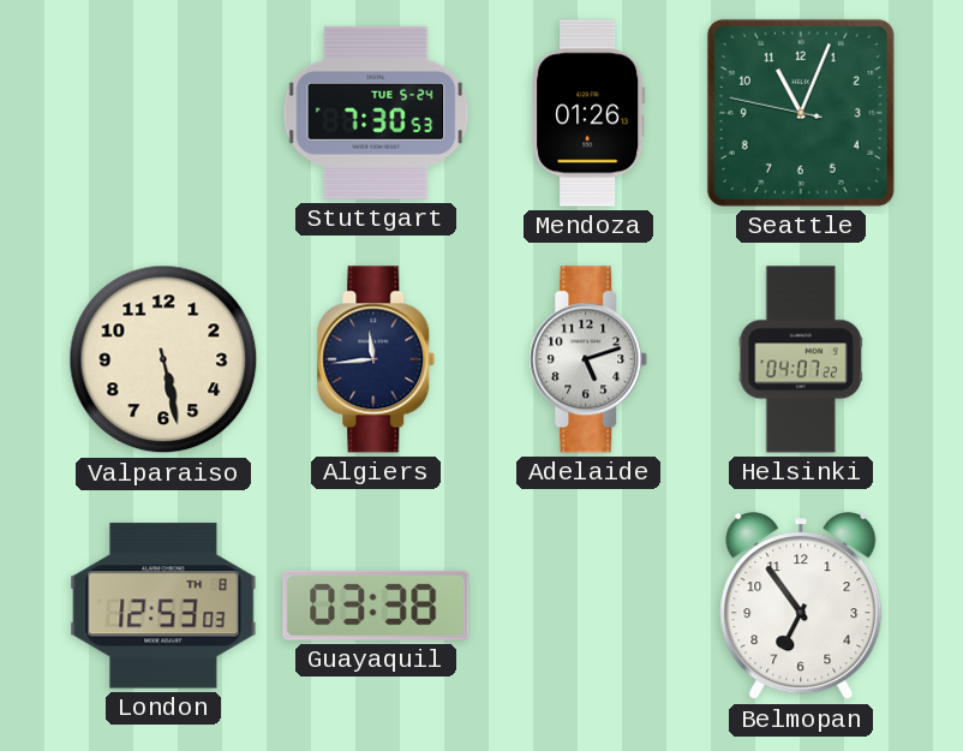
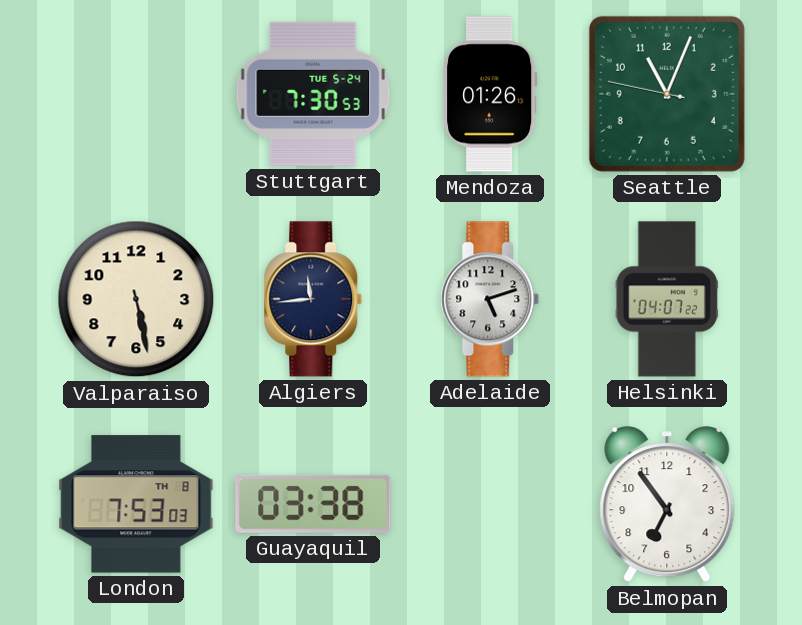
London: 12:53 -> 7:53
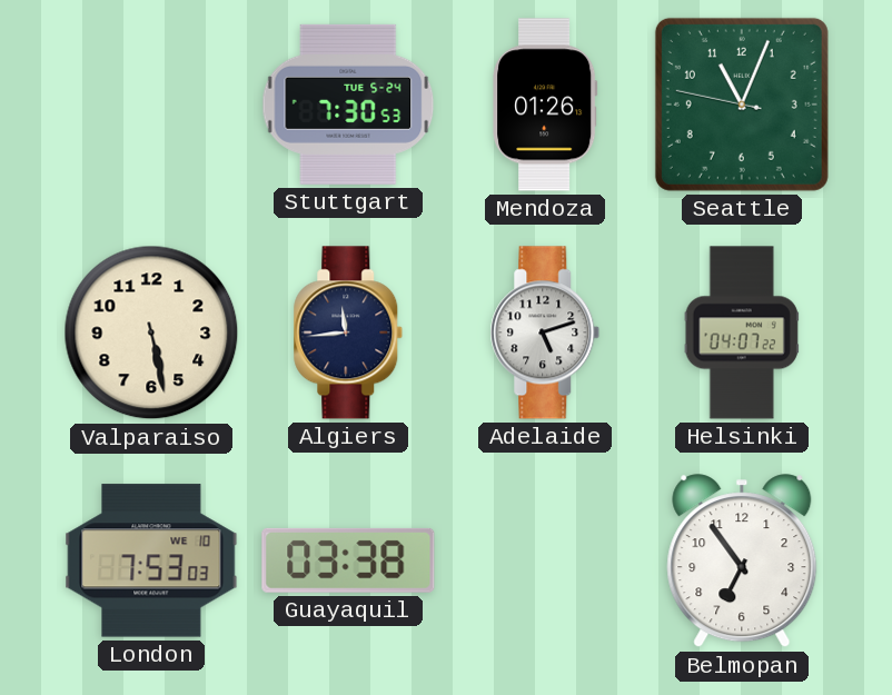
London date: TH 8 -> WE 10
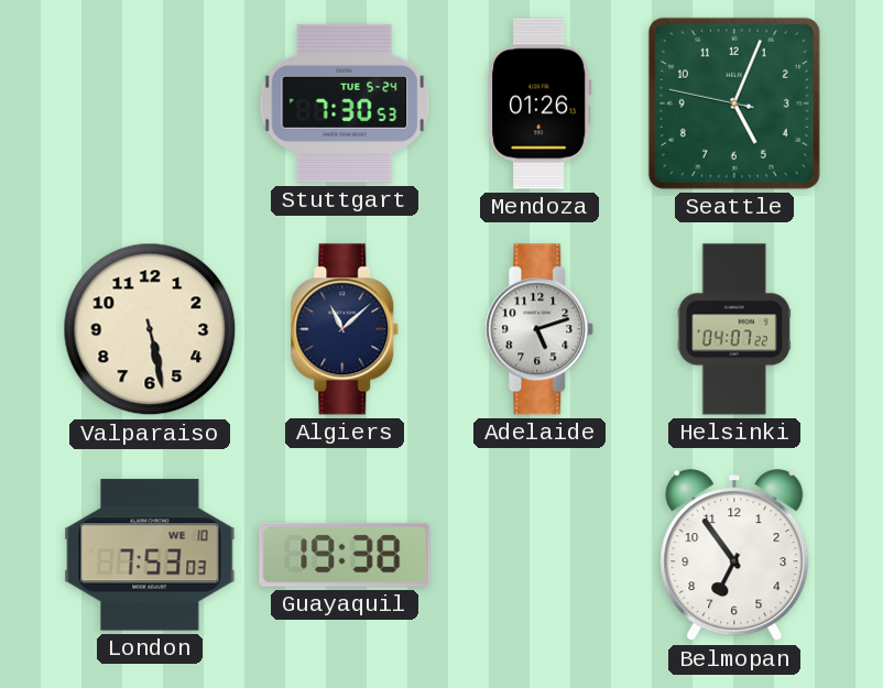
Seattle: 11:03 -> 5:03
Algiers: 11:44 -> 11:08
Guayaquil: 03:38 -> 19:38
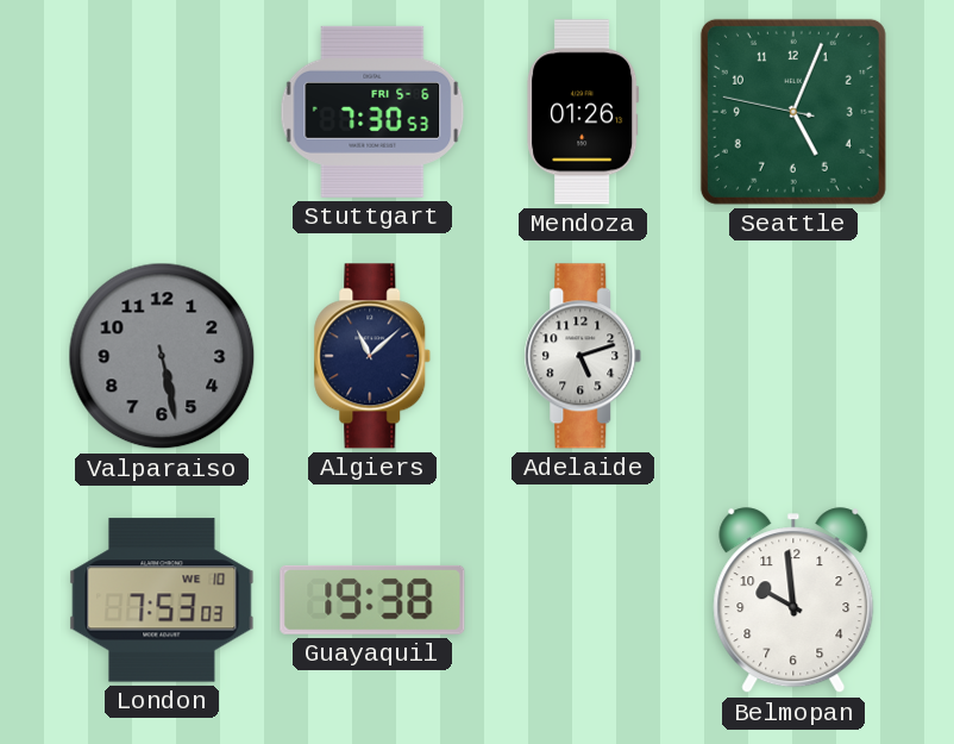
Stuttgart date: TUE 5-24 -> FRI 5-6
Valparaiso dial: cream -> grey
Helsinki: 04:07 -> none
Belmopan: 6:54 -> 9:59
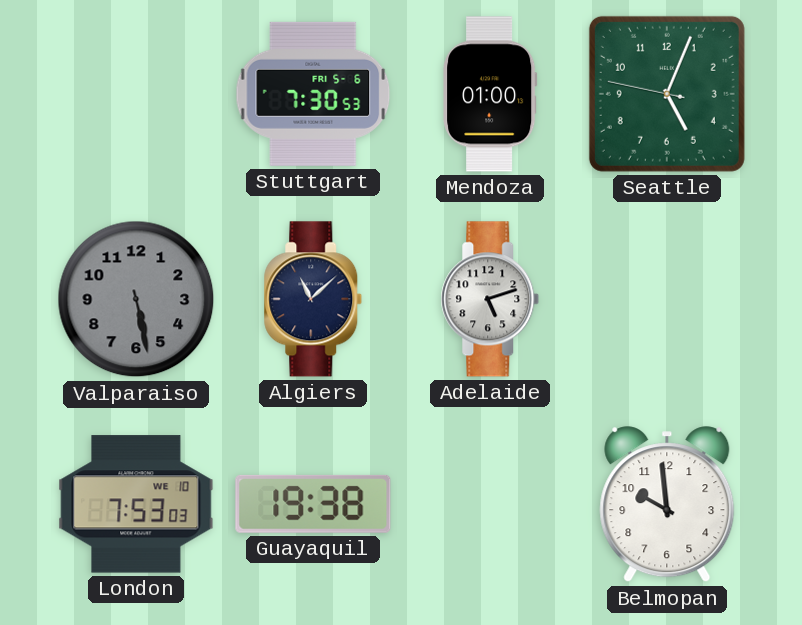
Mendoza: 01:26 -> 01:00
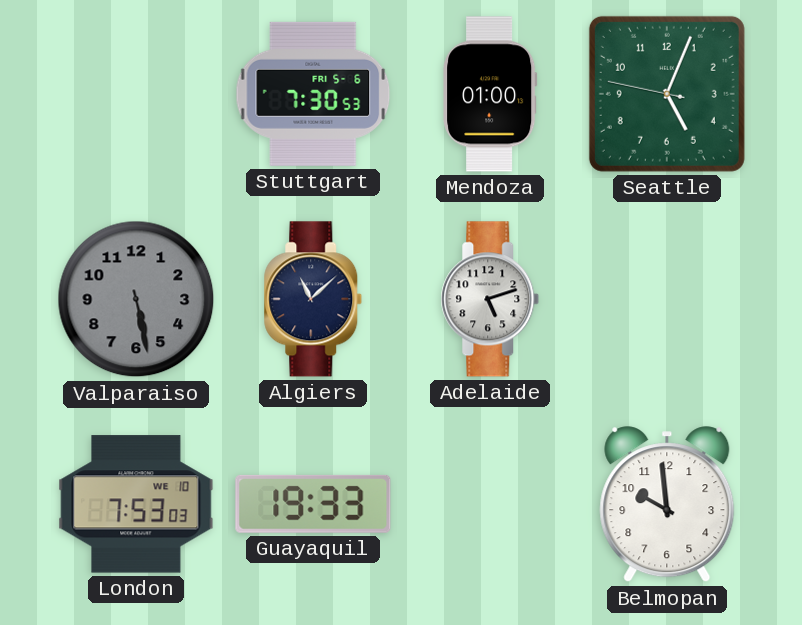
Guayaquil: 19:38 -> 19:33
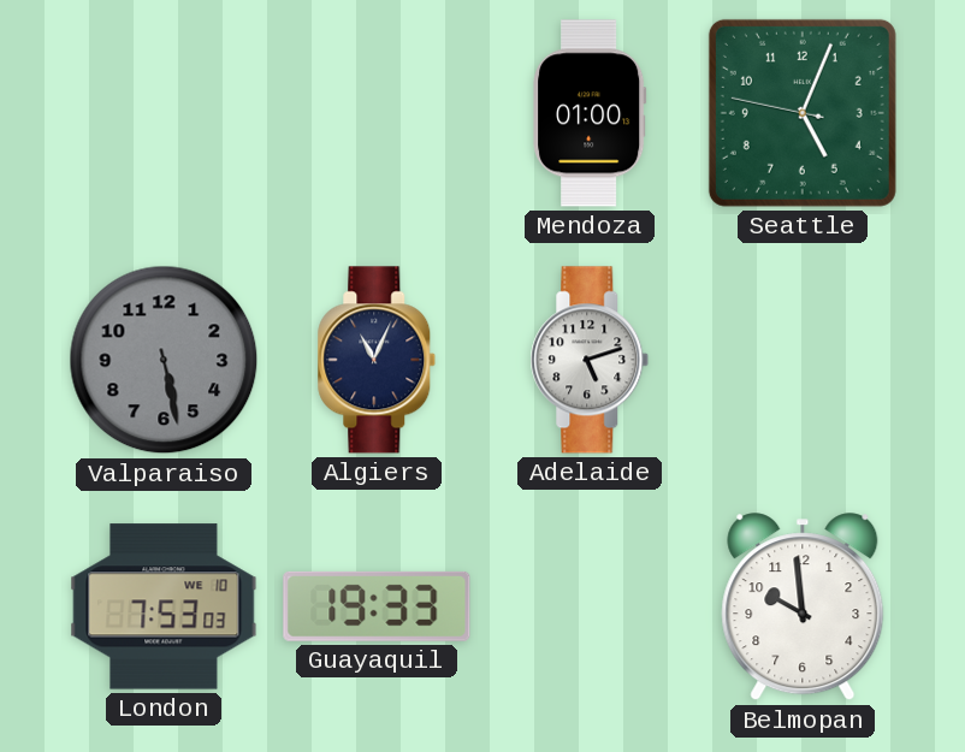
Stuttgart: 7:30 -> none
Algiers: 11:08 -> 11:04
